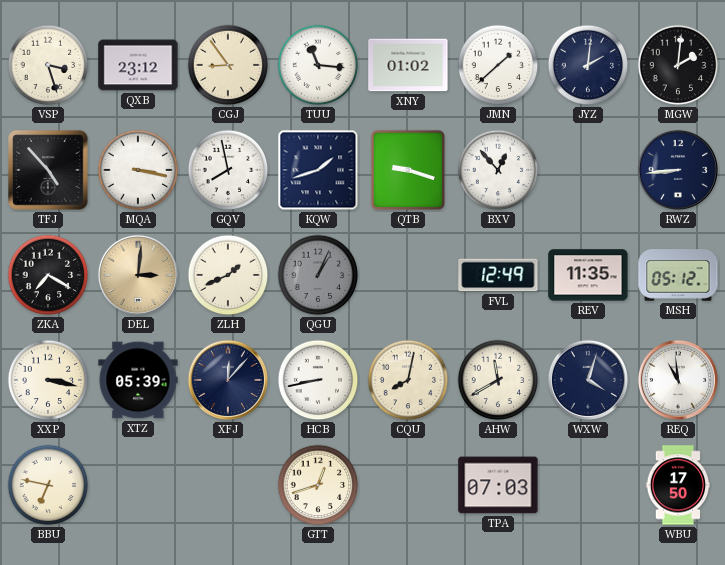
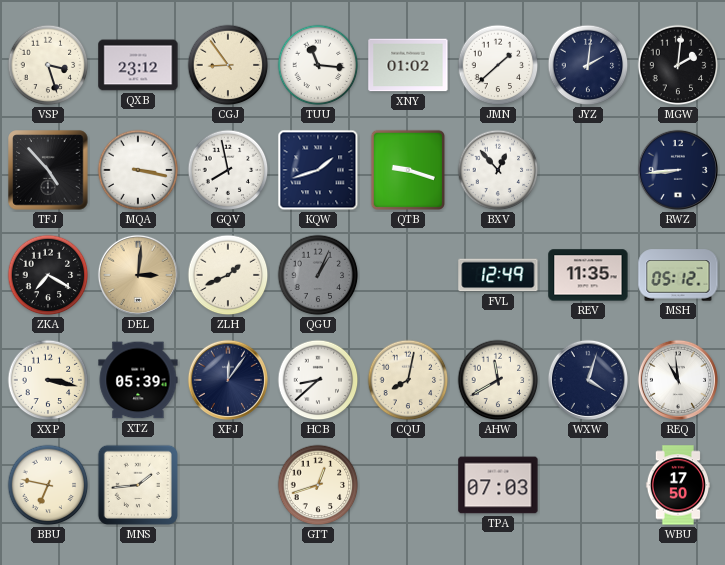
XFJ: 12:07 -> 12:06
HCB: 8:43 -> 8:38
MNS: none -> 1:44
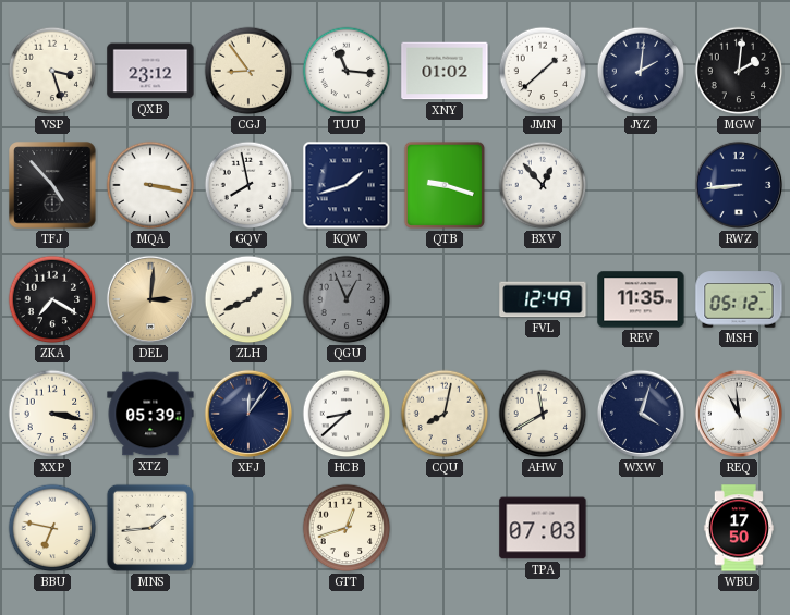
QGU: 1:04 -> 12:56
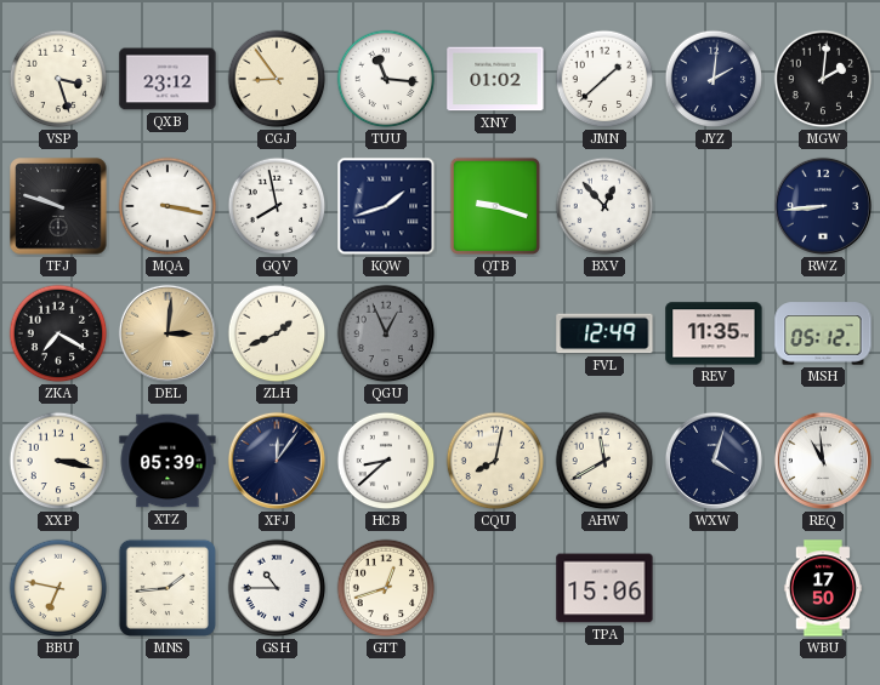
TFJ: 4:53 -> 9:48
GSH: none -> 10:45
TPA: 07:03 -> 15:06
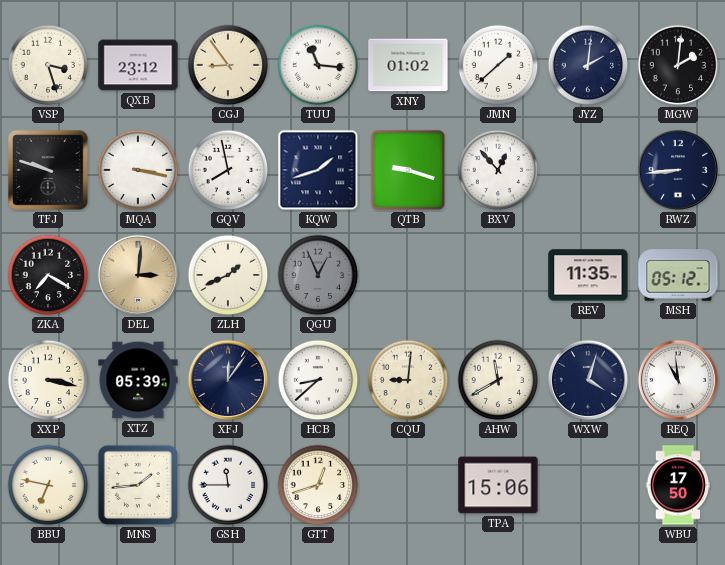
FVL: 12:49 -> none
CQU: 8:02 -> 9:01
GSH: 10:45 -> 11:45
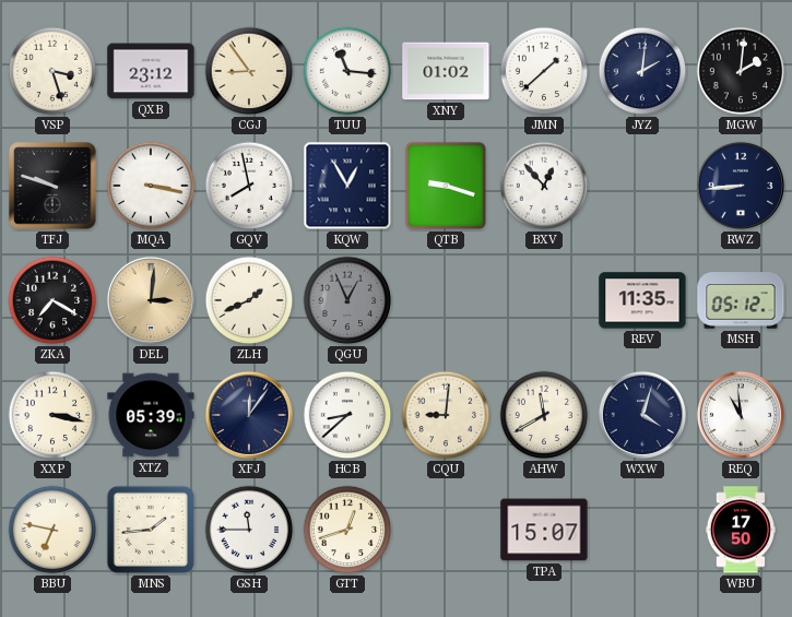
KQW: 1:42 -> 12:55
TPA: 15:06 -> 15:07
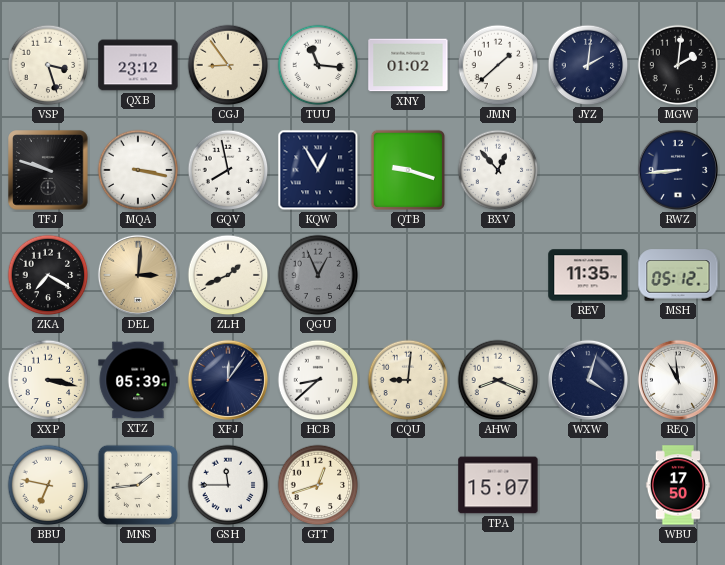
AHW: 11:40 -> 8:19
